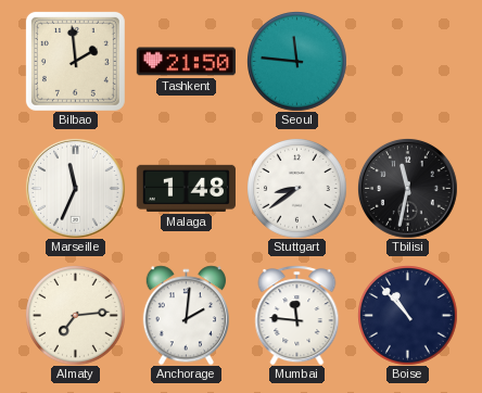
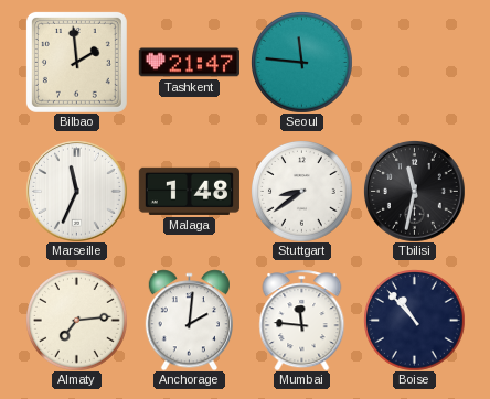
Tashkent: 21:50 -> 21:47
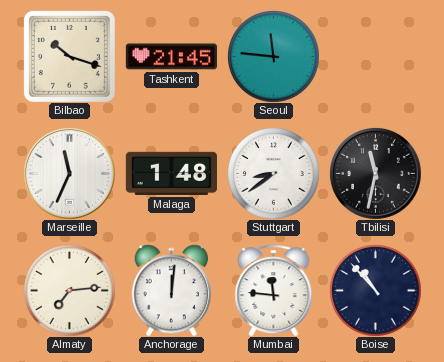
Bilbao: 1:59 -> 10:18
Tashkent: 21:47 -> 21:45
Anchorage: 2:01 -> 12:01
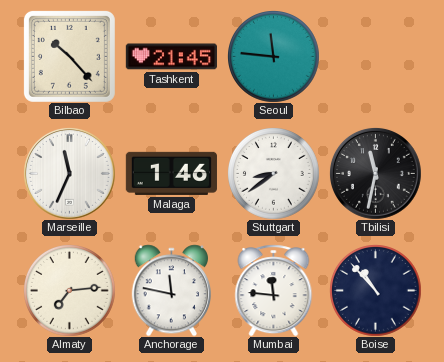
Bilbao: 10:18 -> 10:23
Malaga: 1:48 -> 1:46
Anchorage: 12:01 -> 11:47
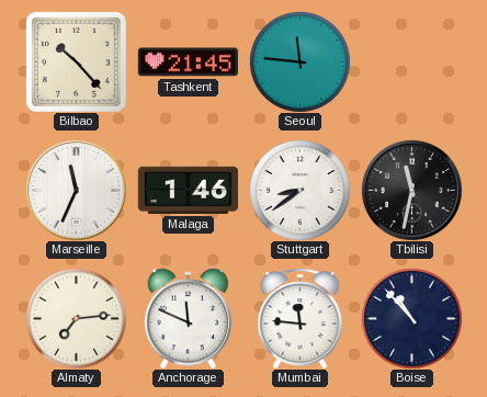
Anchorage: 11:47 -> 11:49
